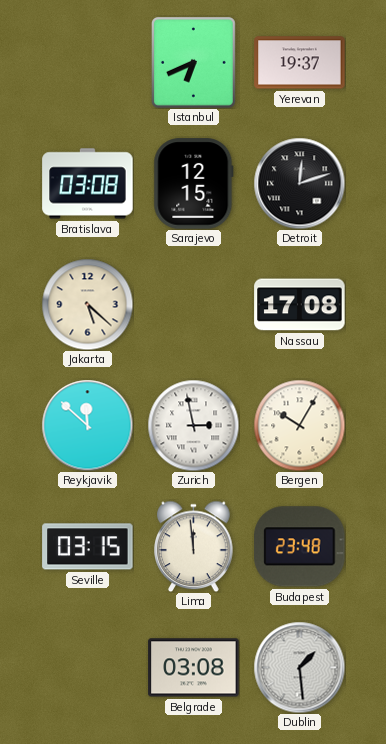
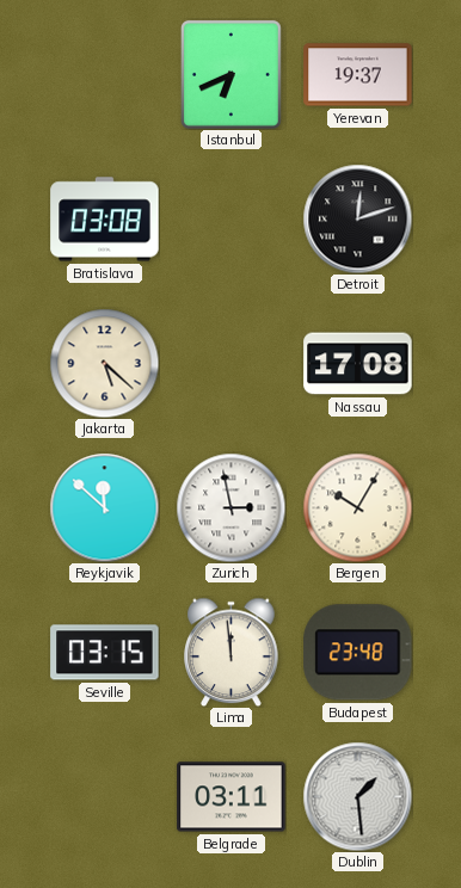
Sarajevo: 12:15 -> none
Belgrade: 03:08 -> 03:11
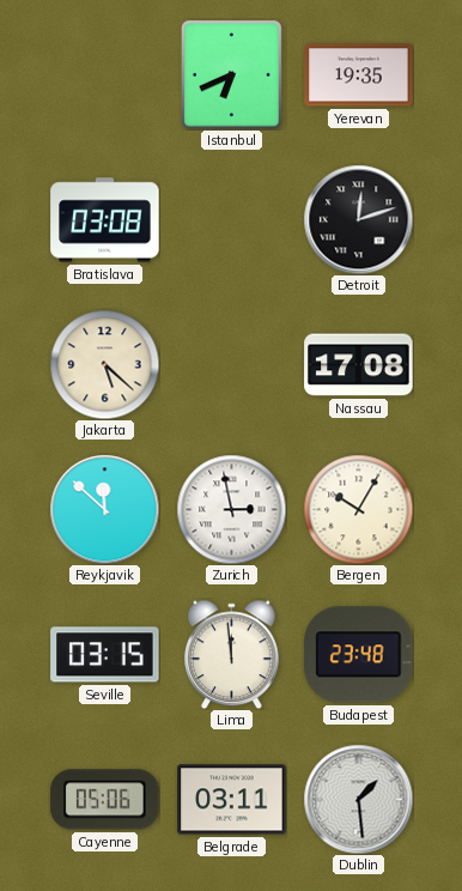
Yerevan: 19:37 -> 19:35
Cayenne: none -> 05:06
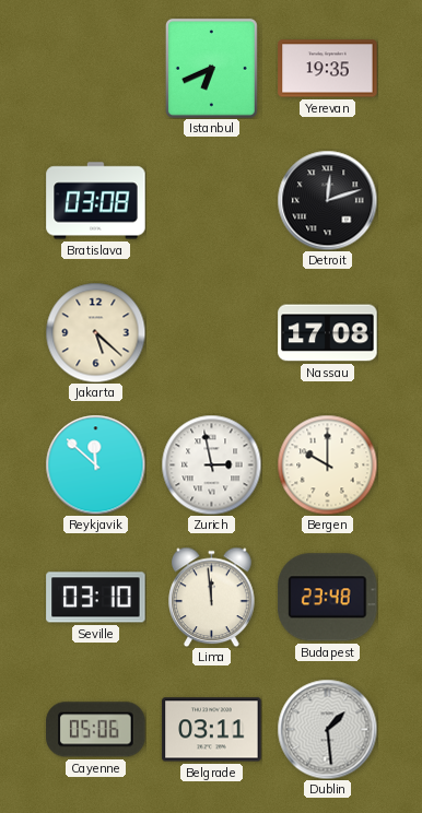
Bergen: 10:05 -> 10:00
Seville: 03:15 -> 03:10
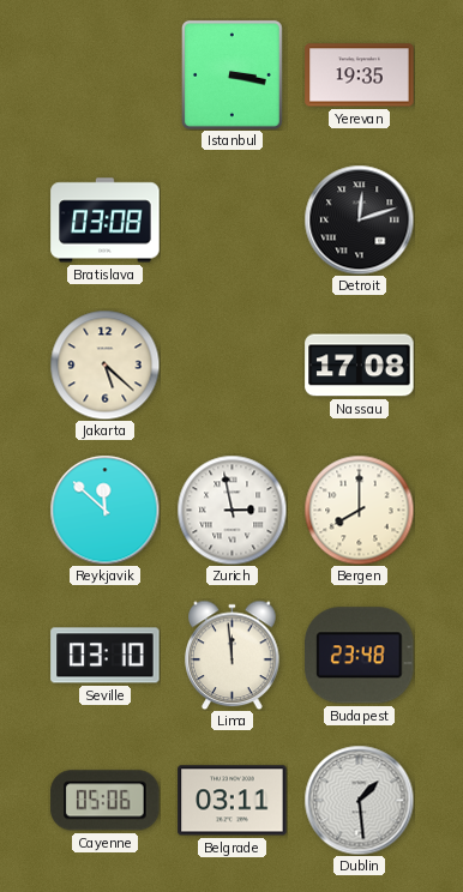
Istanbul: 6:41 -> 3:17
Bergen: 10:00 -> 8:00
